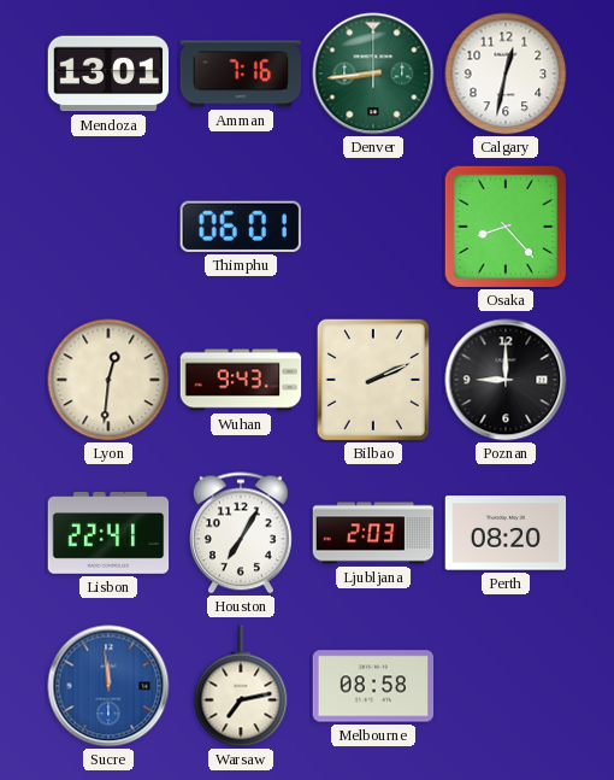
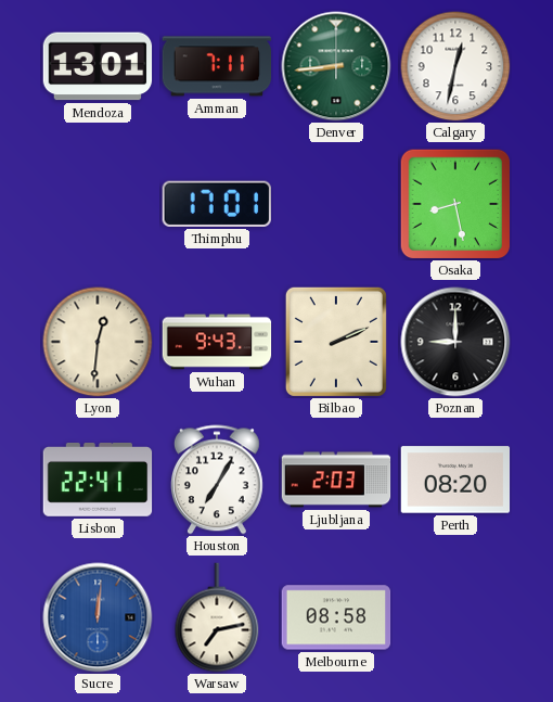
Amman: 7:16 -> 7:11
Thimphu: 06:01 -> 17:01
Osaka: 8:23 -> 8:28
Sucre: 11:59 -> 12:01
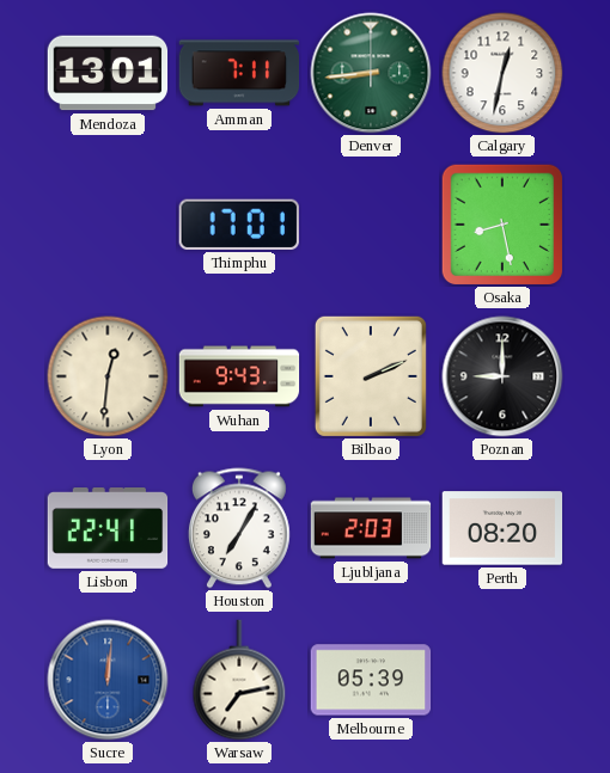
Melbourne: 08:58 -> 05:39
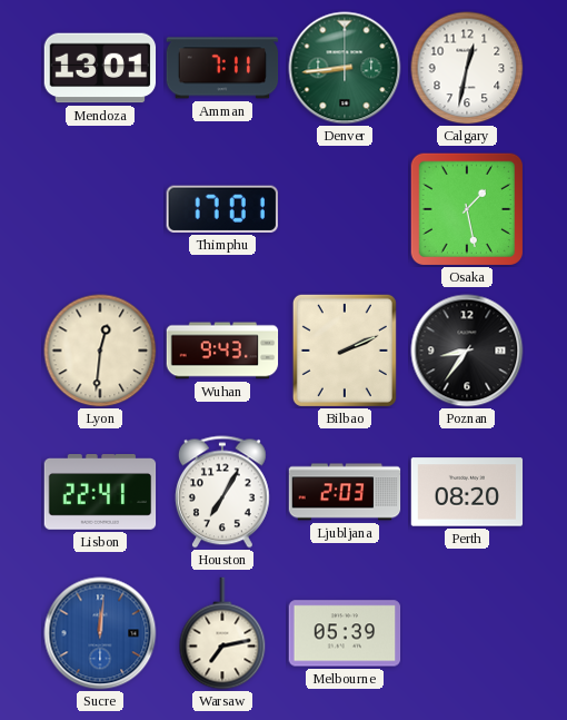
Osaka: 8:28 -> 1:28
Poznan: 9:00 -> 8:36
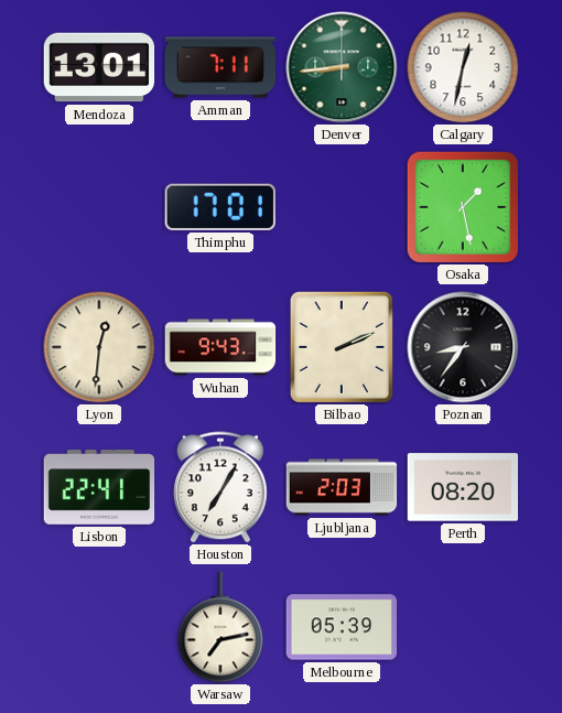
Sucre: 12:01 -> none
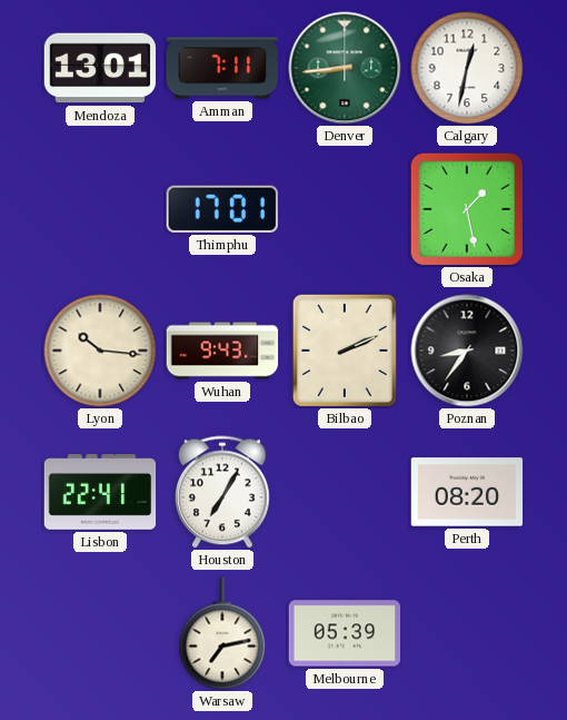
Lyon: 12:31 -> 10:16
Ljubljana: 2:03 -> none
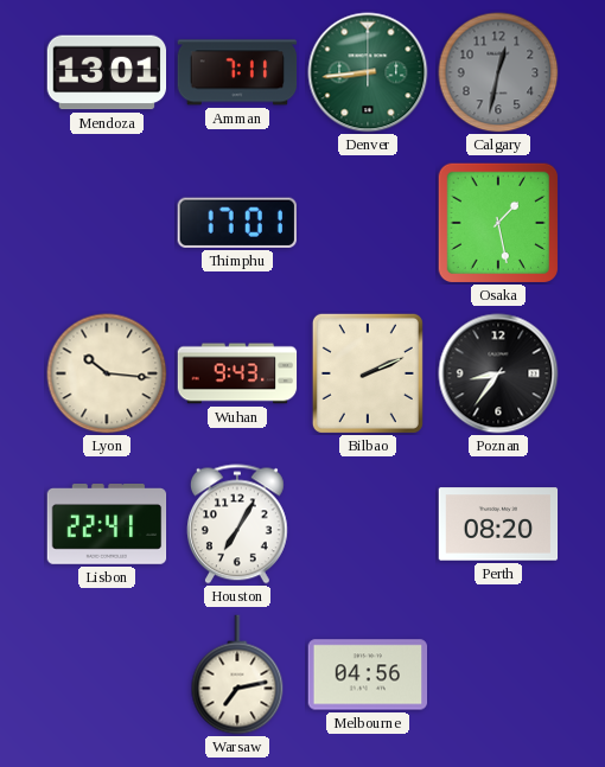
Calgary dial: white -> grey
Melbourne: 05:39 -> 04:56
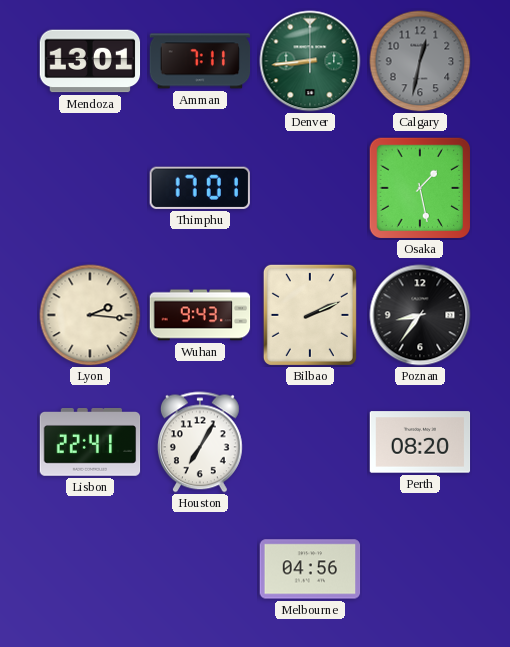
Lyon: 10:16 -> 2:16
Warsaw: 7:13 -> none
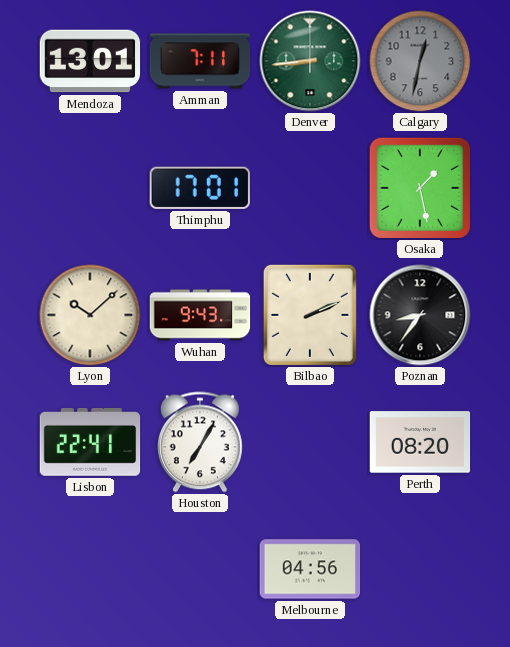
Lyon: 2:16 -> 10:08
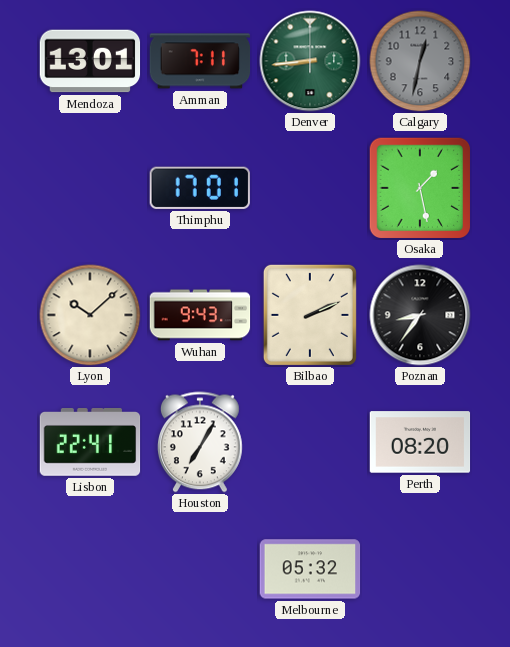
Melbourne: 04:56 -> 05:32
